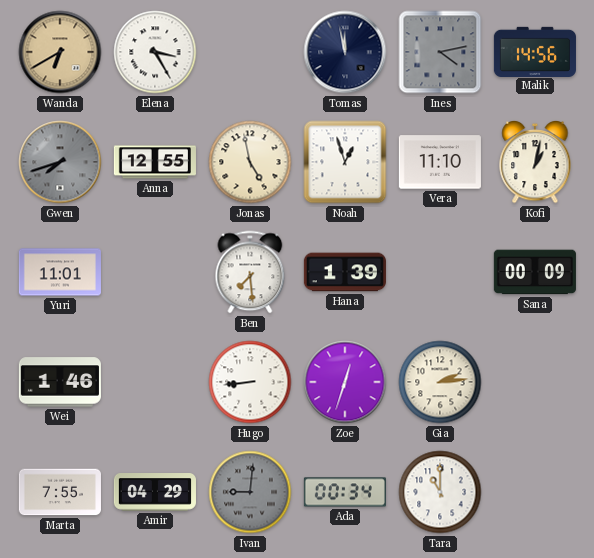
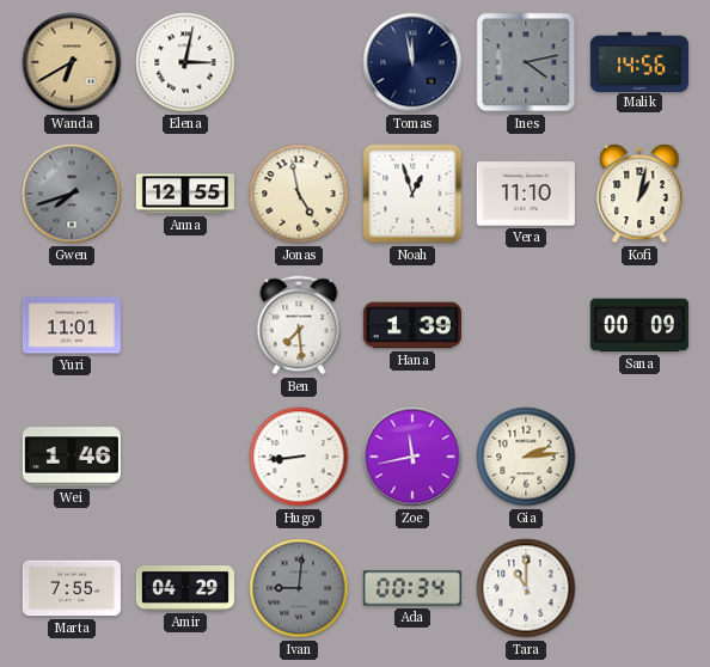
Elena: 3:25 -> 3:02
Zoe: 12:33 -> 11:43
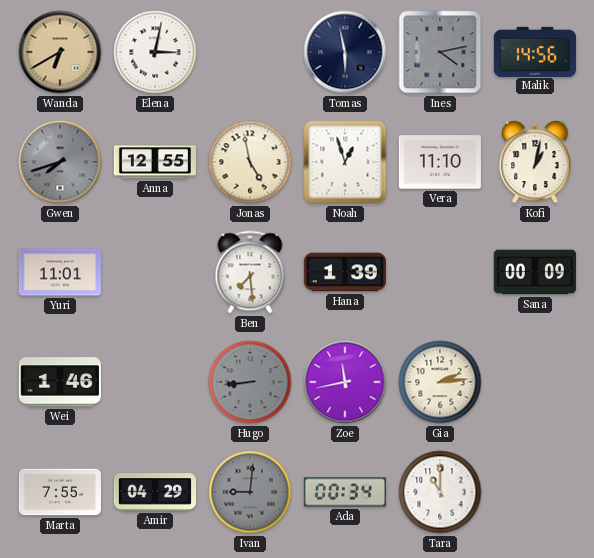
Tomas: 11:58 -> 5:58
Hugo dial: white -> grey
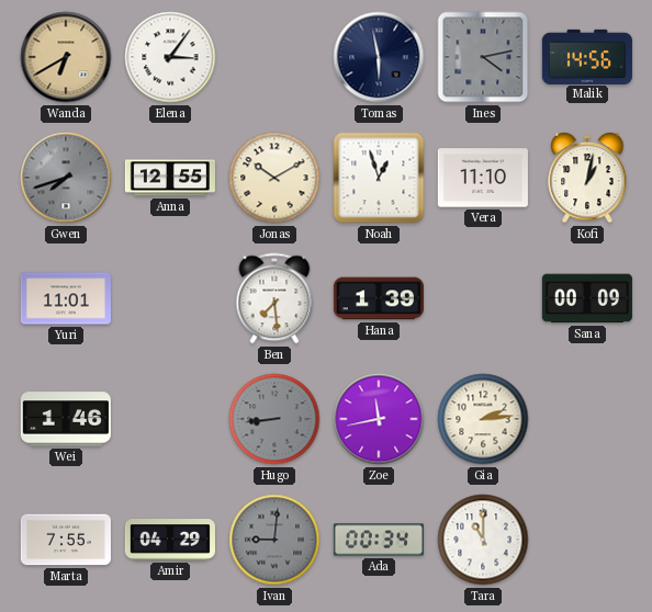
Elena: 3:02 -> 3:06
Jonas: 4:58 -> 10:10
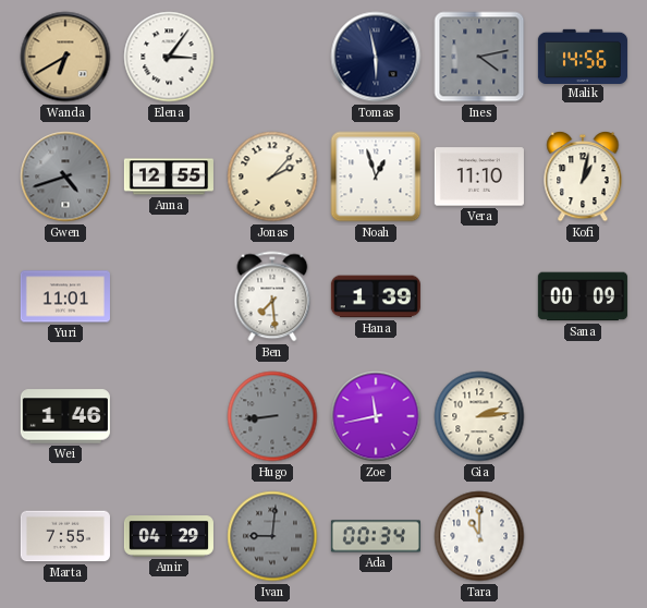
Gwen: 7:42 -> 4:42
Jonas: 10:10 -> 2:07
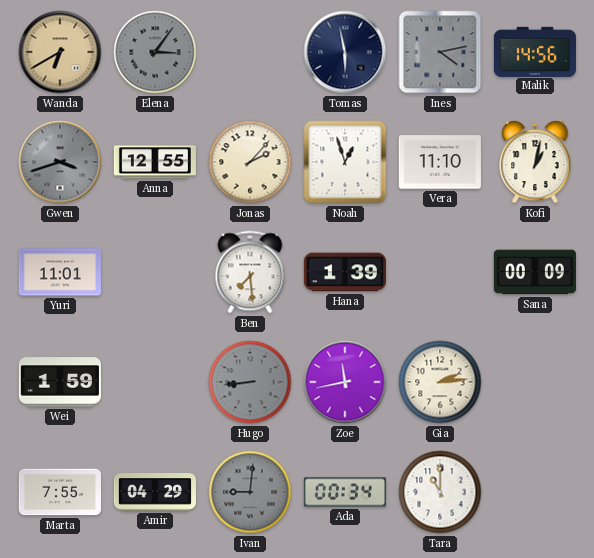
Elena dial: white -> grey
Gwen: 4:42 -> 3:42
Wei: 1:46 -> 1:59
